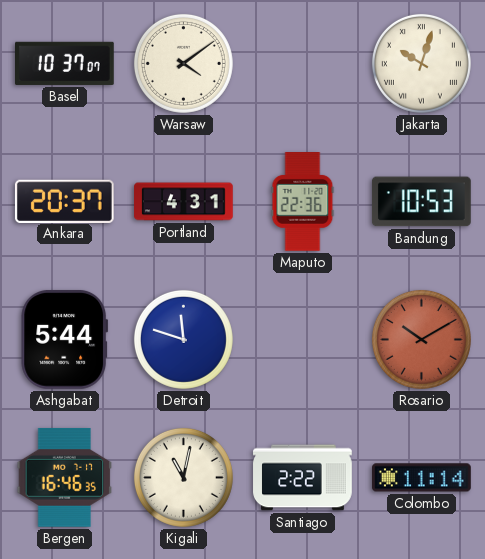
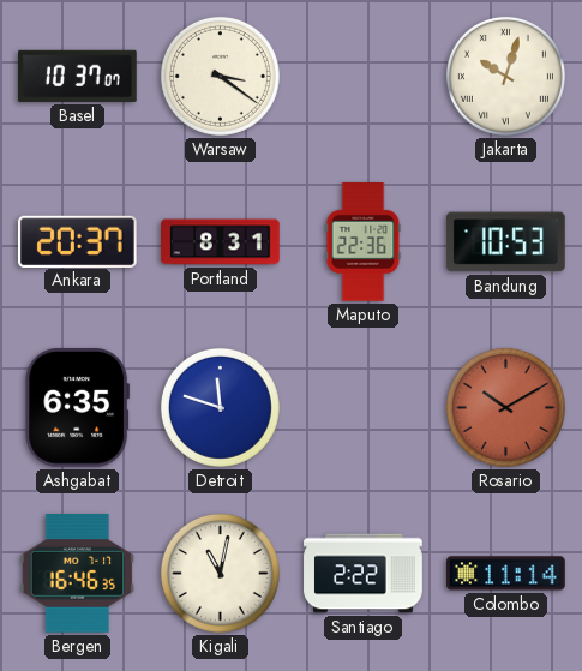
Warsaw: 4:09 -> 3:21
Portland: 4:31 -> 8:31
Ashgabat: 5:44 -> 6:35
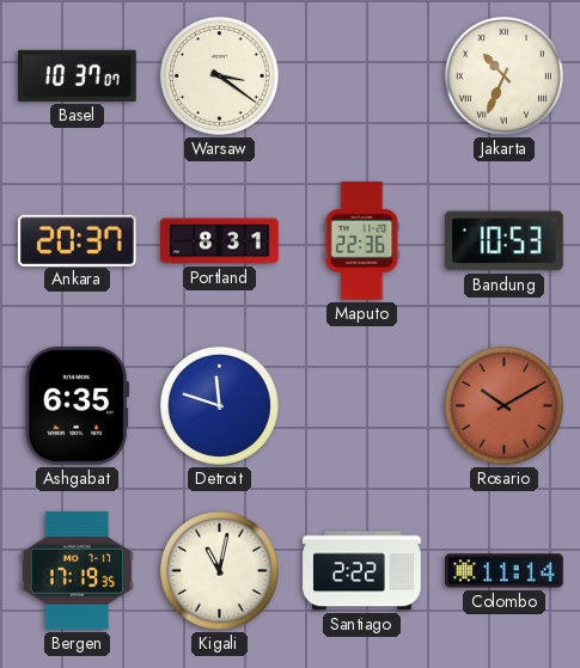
Jakarta: 10:03 -> 10:34
Bergen: 16:46 -> 17:19
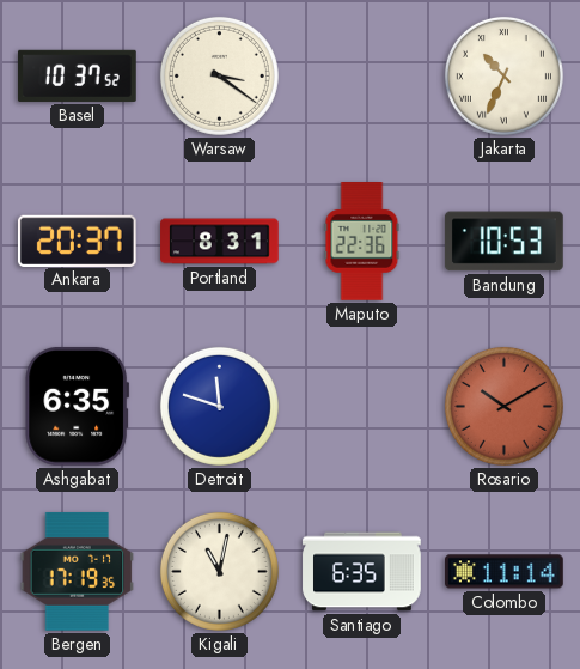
Basel: 10:37:07 -> 10:37:52
Santiago: 2:22 -> 6:35
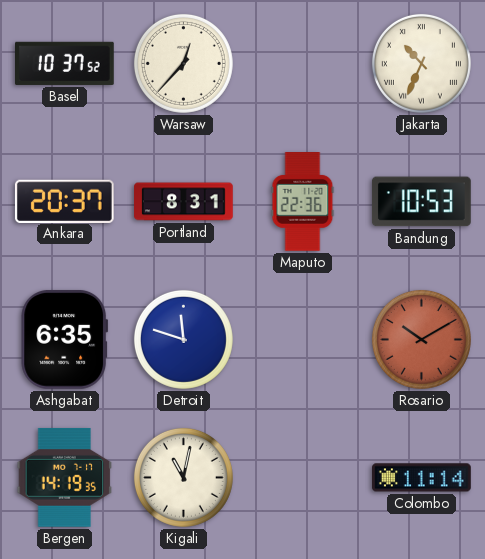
Warsaw: 3:21 -> 12:37
Bergen: 17:19 -> 14:19
Santiago: 6:35 -> none
